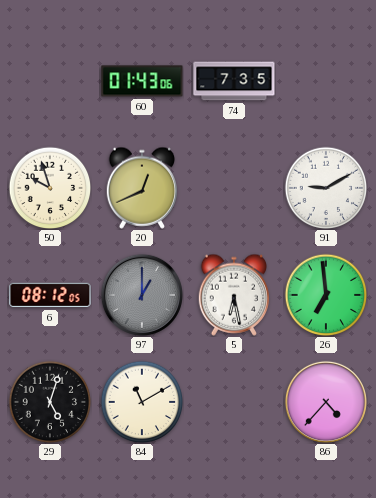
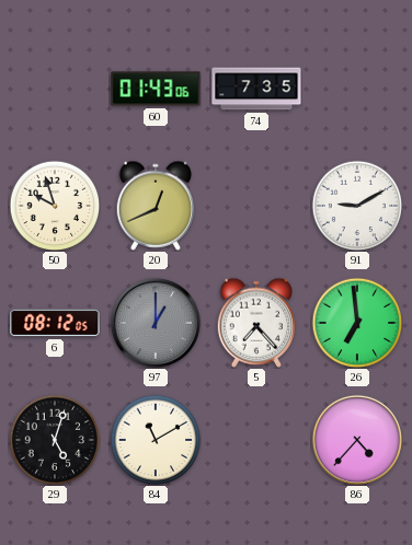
5: 6:28 -> 7:23
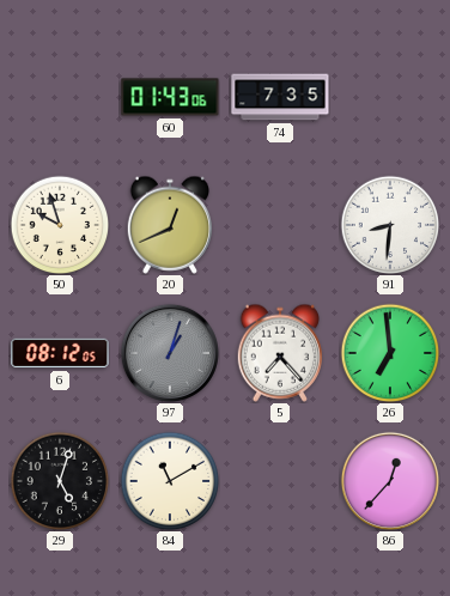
91: 9:10 -> 8:31
97: 1:00 -> 1:03
86: 4:37 -> 12:37
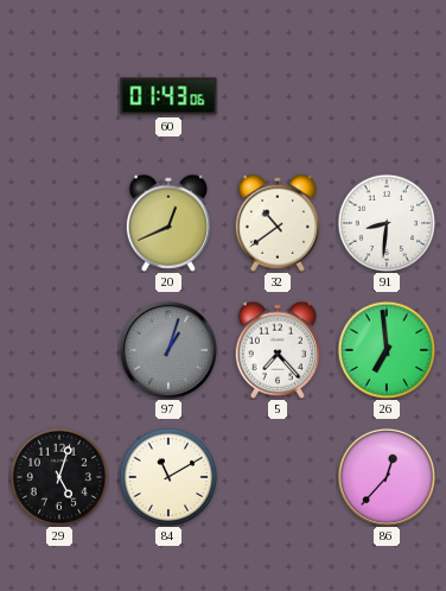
74: 7:35 -> none
50: 9:57 -> none
32: none -> 10:39
6: 08:12 -> none
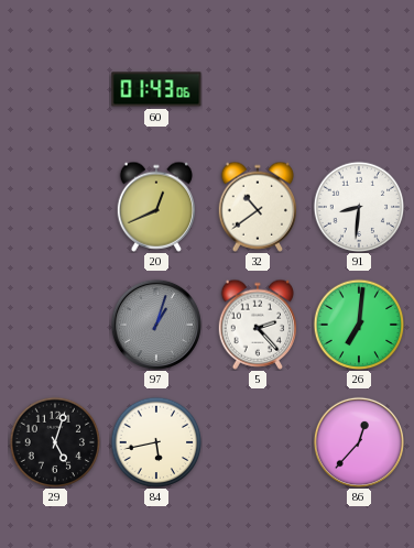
5: 7:23 -> 2:23
26: 6:59 -> 7:01
84: 11:10 -> 5:43
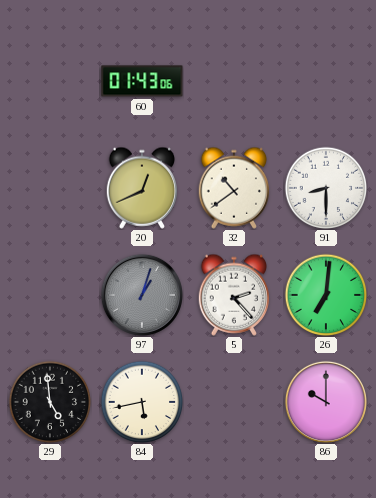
91: 8:31 -> 8:30
29: 5:03 -> 4:59
86: 12:37 -> 10:00
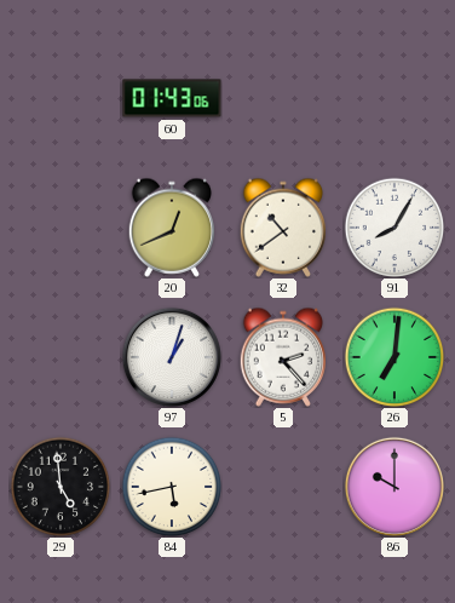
91: 8:30 -> 8:05
97 dial: grey -> white
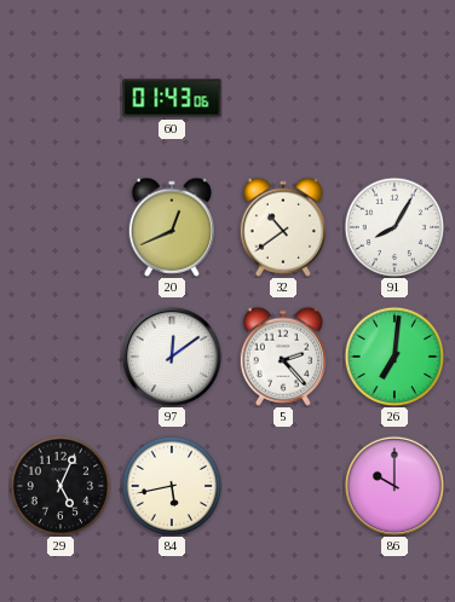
97: 1:03 -> 12:09
29: 4:59 -> 5:04
